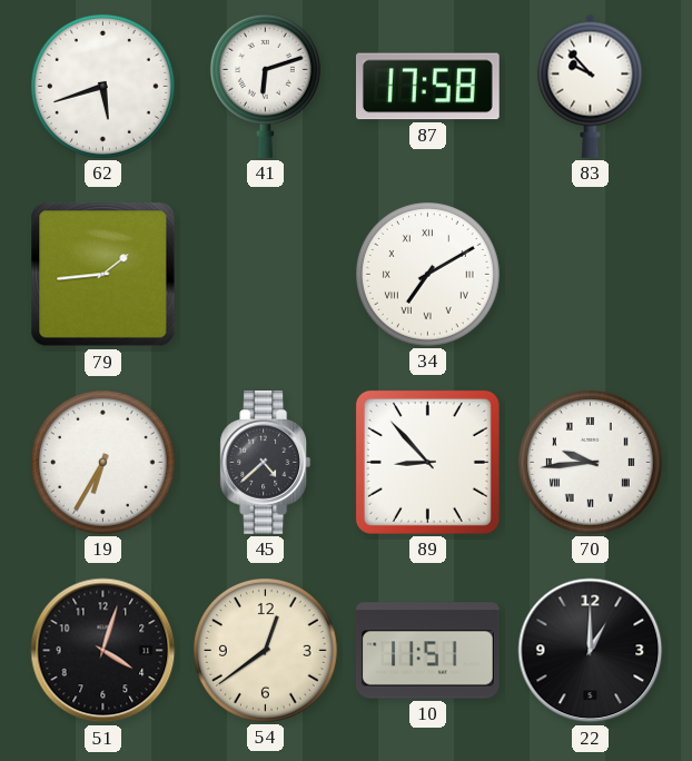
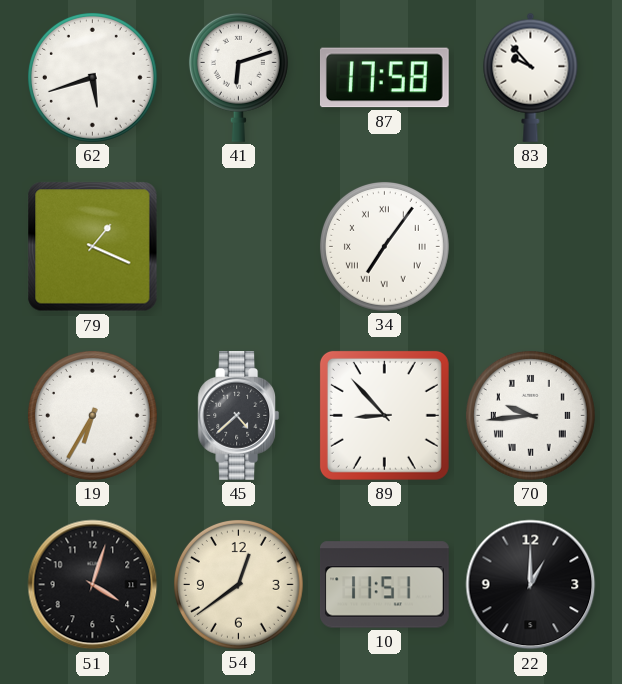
79: 1:44 -> 1:19
34: 7:10 -> 7:06
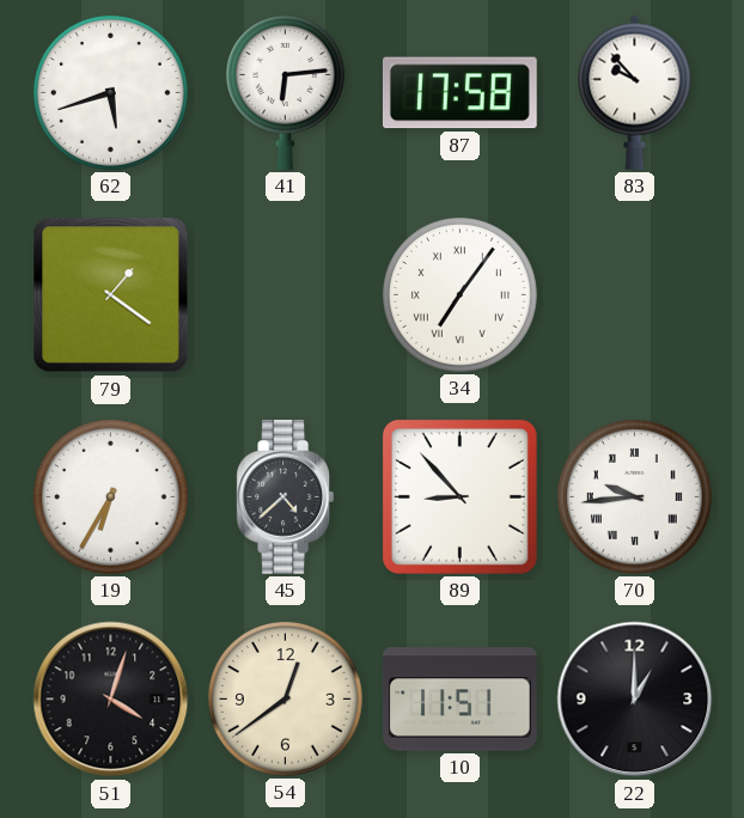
41: 6:12 -> 6:14
79: 1:19 -> 1:21
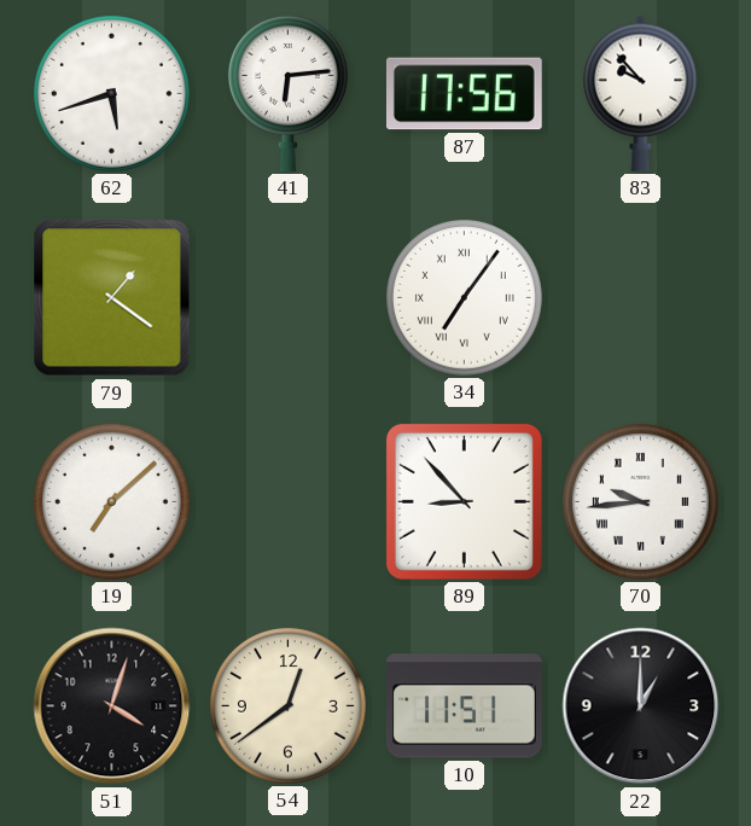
87: 17:58 -> 17:56
19: 6:35 -> 7:08
45: 4:38 -> none
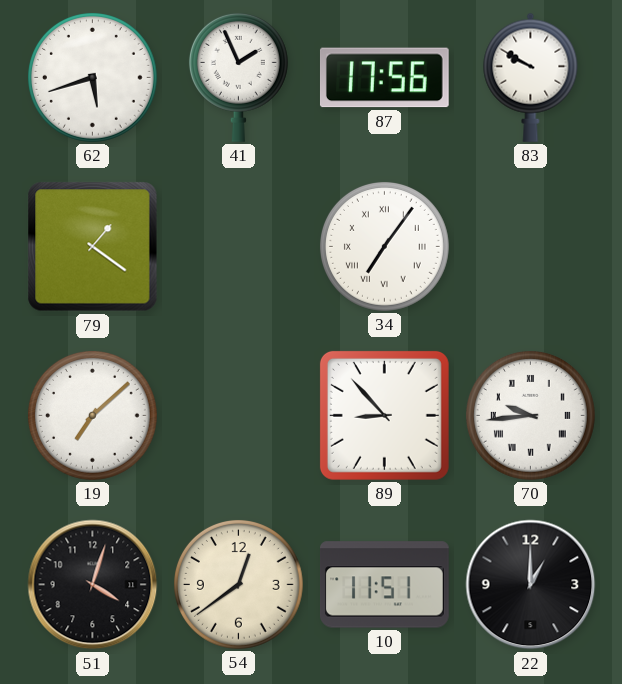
41: 6:14 -> 1:56
83: 9:53 -> 9:50
